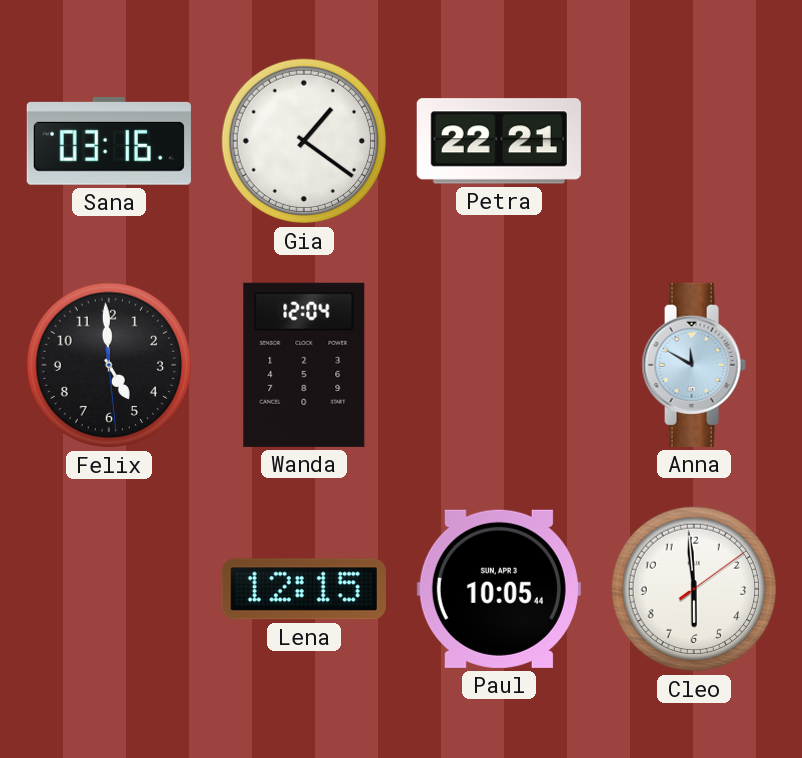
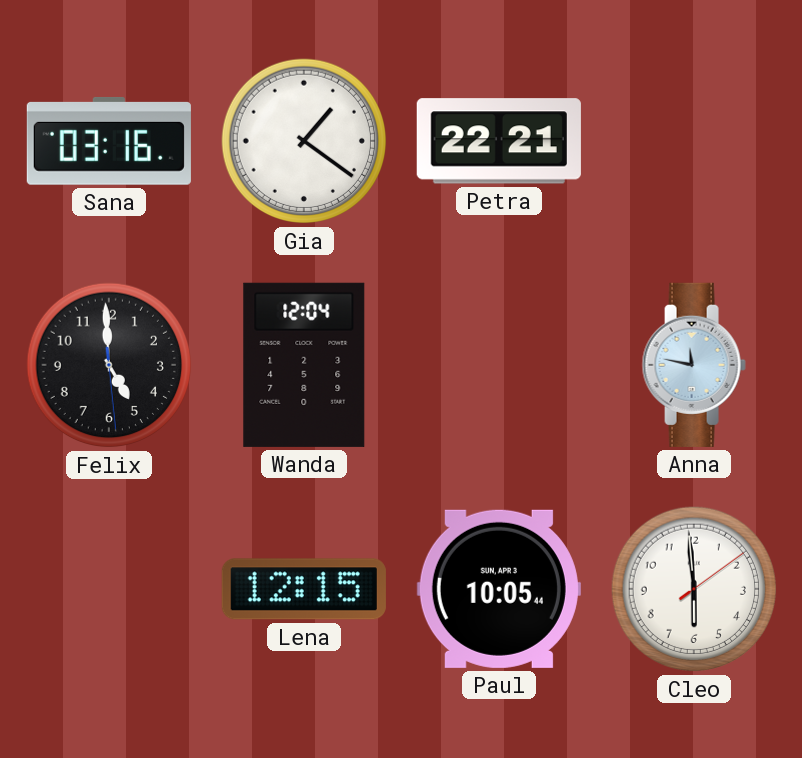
Anna: 11:50 -> 11:47
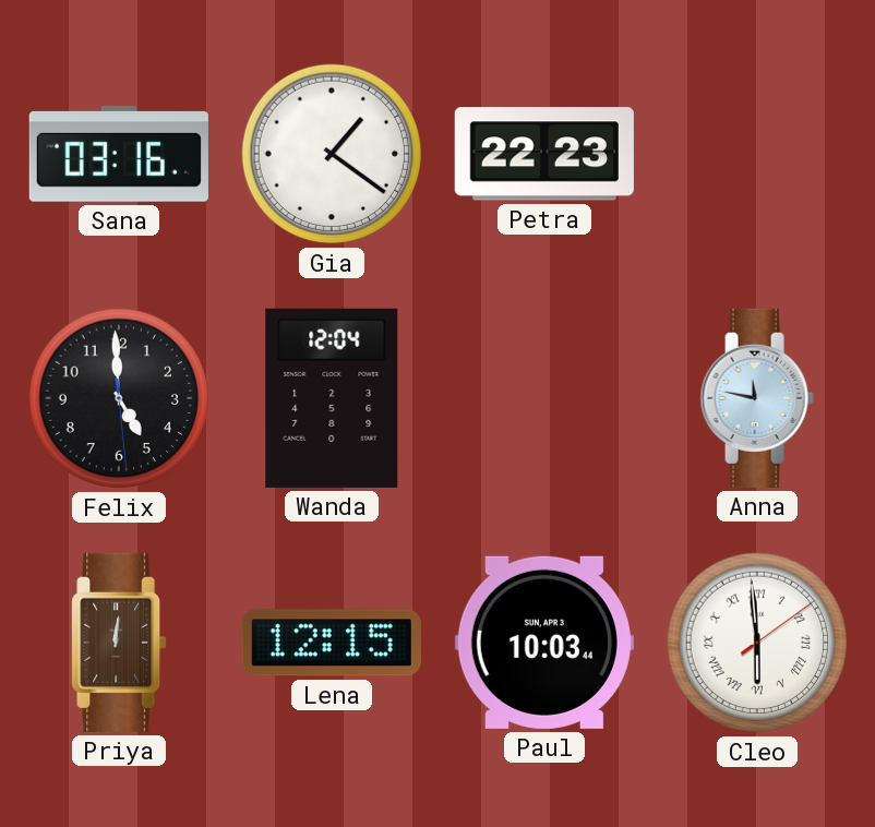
Petra: 22:21 -> 22:23
Priya: none -> 12:01
Paul: 10:05 -> 10:03
Cleo numerals: Arabic -> Roman
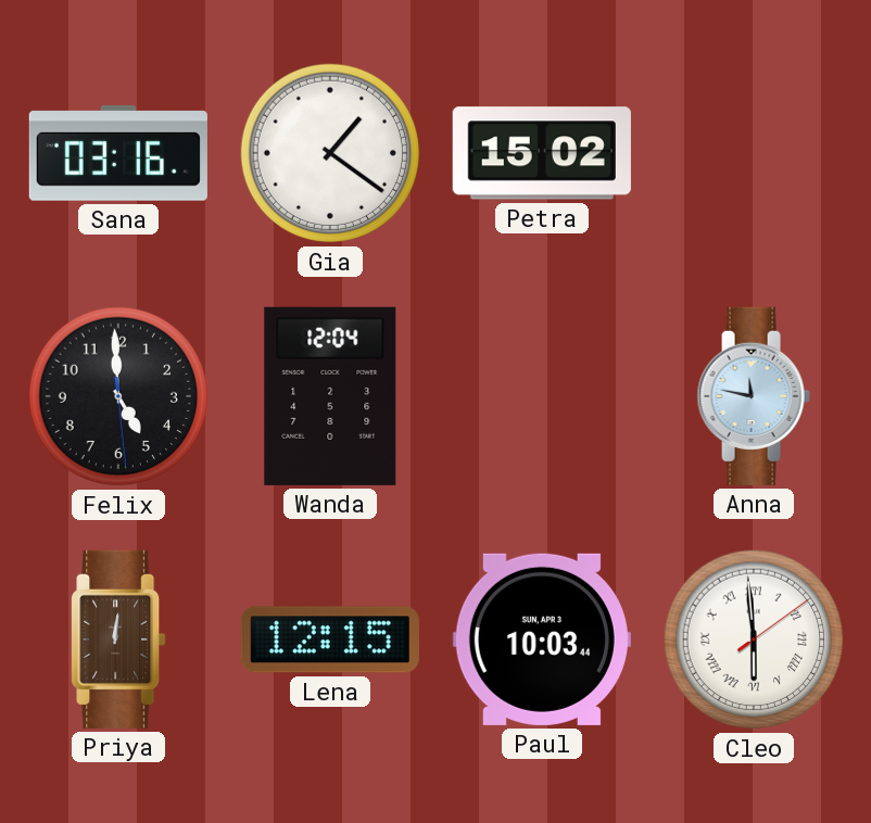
Petra: 22:23 -> 15:02
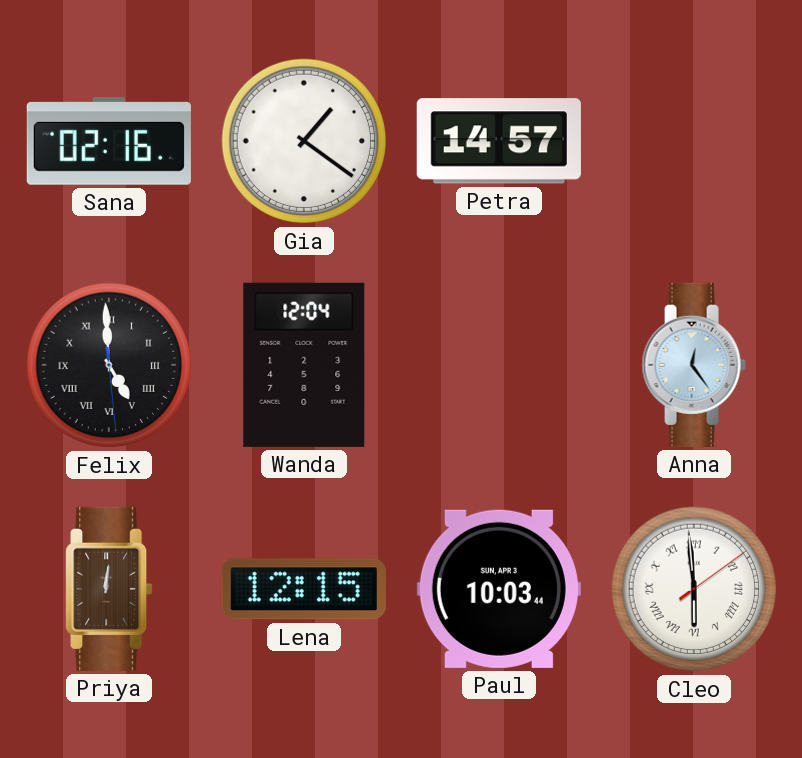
Sana: 03:16 -> 02:16
Petra: 15:02 -> 14:57
Felix numerals: Arabic -> Roman
Anna: 11:47 -> 12:24
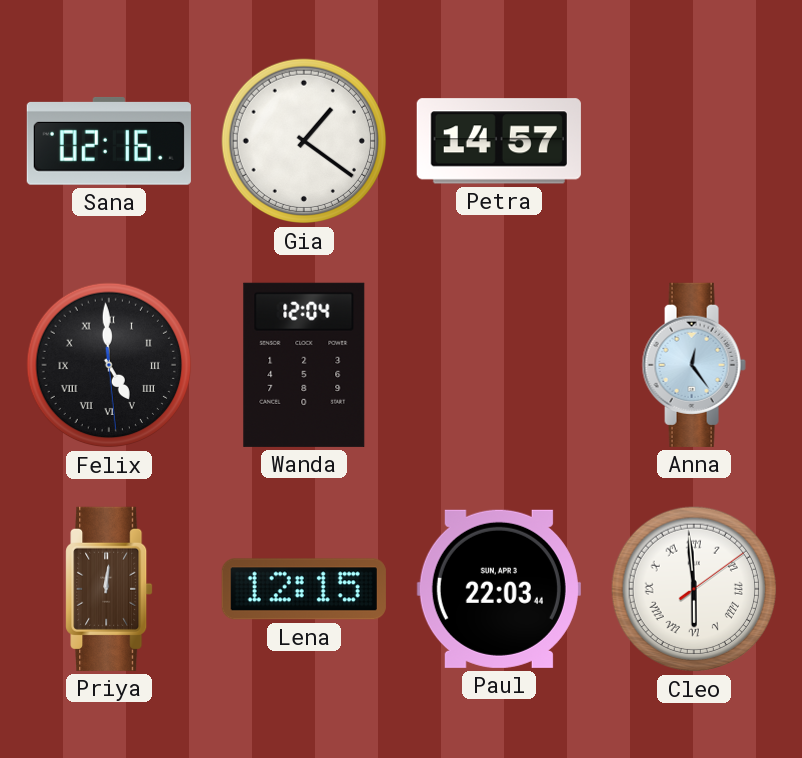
Paul: 10:03 -> 22:03
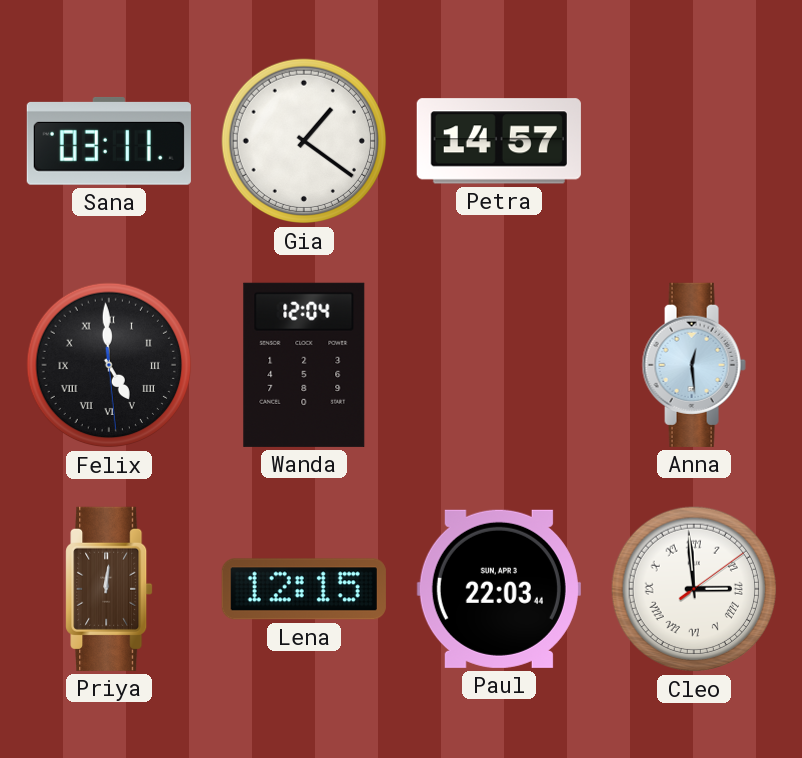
Sana: 02:16 -> 03:11
Anna: 12:24 -> 12:29
Cleo: 5:59 -> 2:59
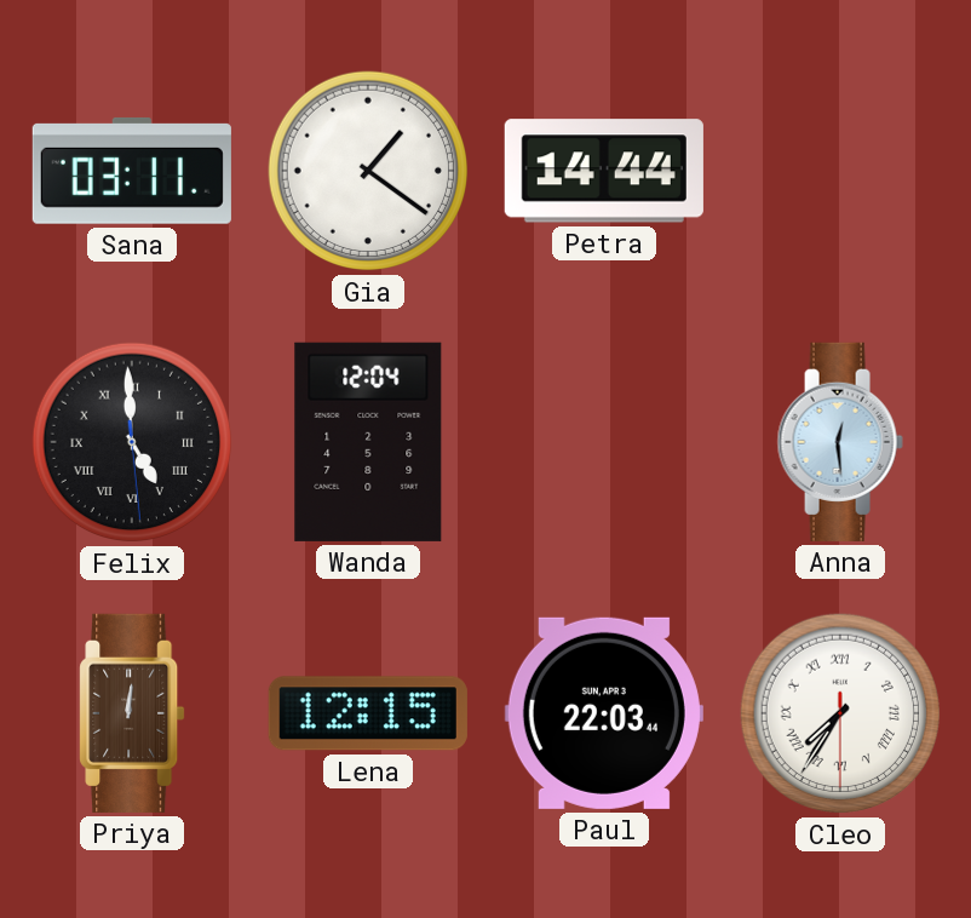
Petra: 14:57 -> 14:44
Cleo: 2:59 -> 7:35
